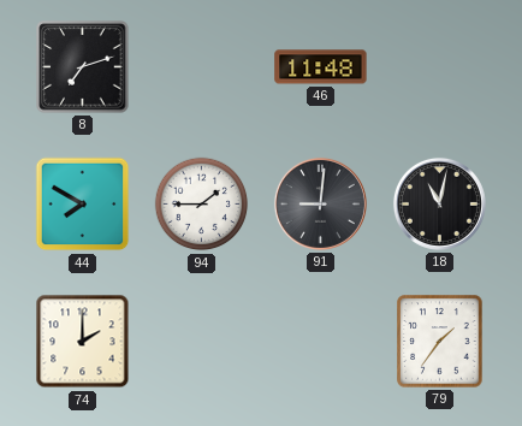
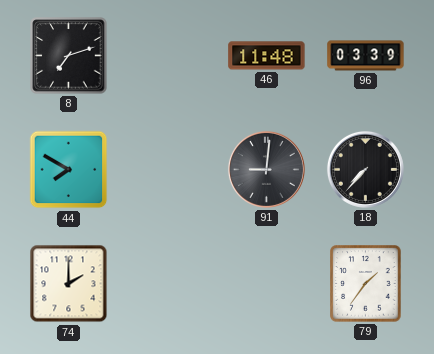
96: none -> 03:39
94: 1:45 -> none
18: 11:02 -> 7:37
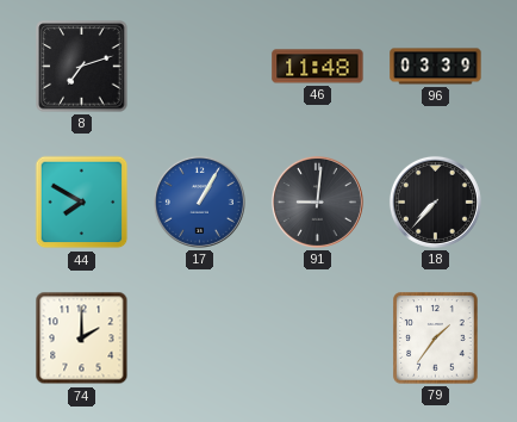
17: none -> 1:05
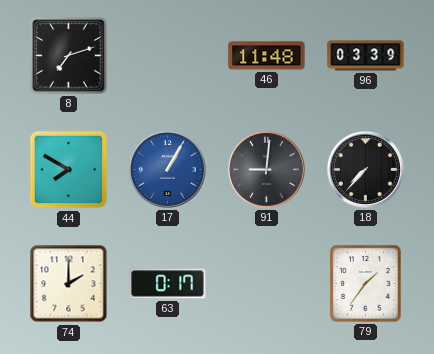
63: none -> 0:17
